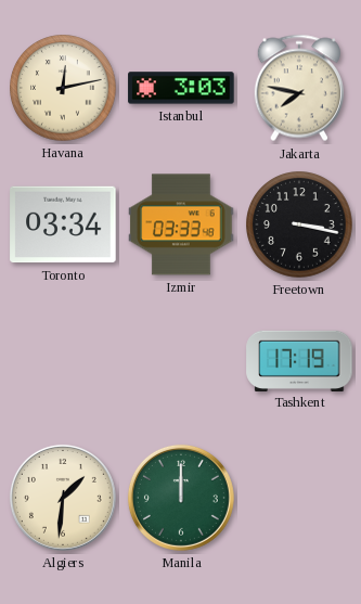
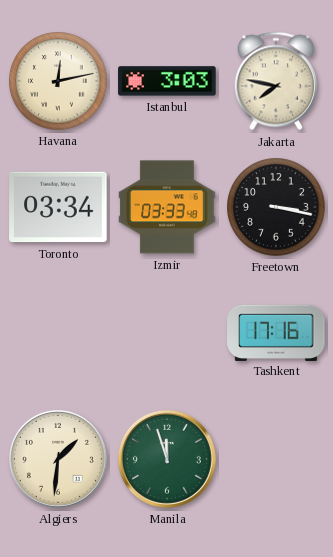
Tashkent: 17:19 -> 17:16
Manila: 12:00 -> 11:57
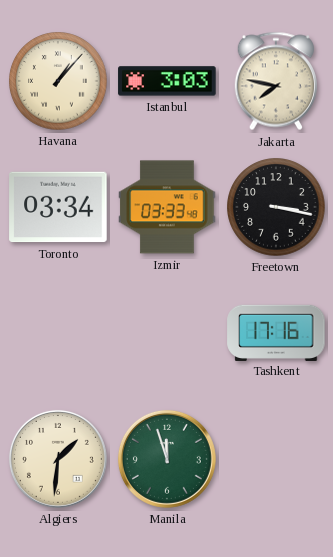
Havana: 12:13 -> 1:07
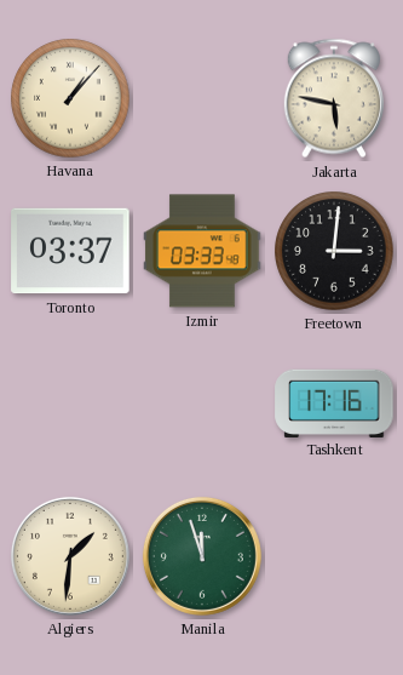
Istanbul: 3:03 -> none
Jakarta: 7:47 -> 5:47
Toronto: 03:34 -> 03:37
Freetown: 3:17 -> 3:01
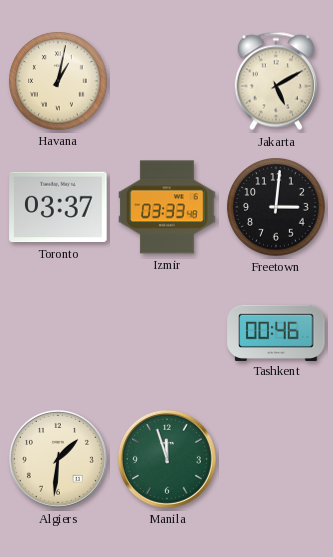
Havana: 1:07 -> 1:02
Jakarta: 5:47 -> 5:10
Tashkent: 17:16 -> 00:46
